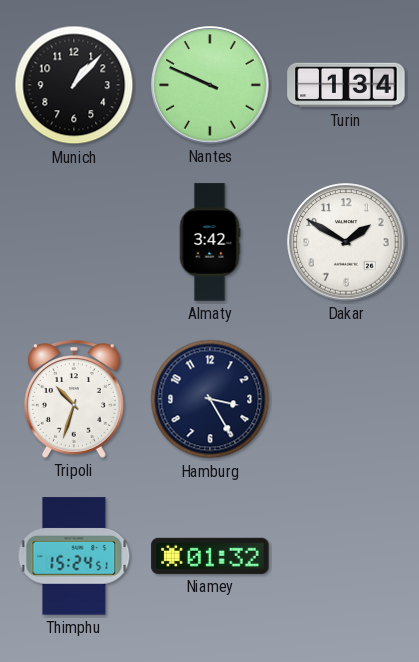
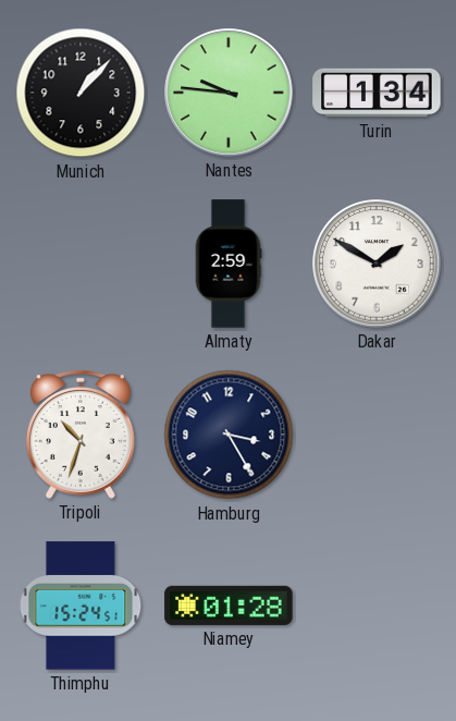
Nantes: 9:49 -> 9:46
Almaty: 3:42 -> 2:59
Niamey: 01:32 -> 01:28
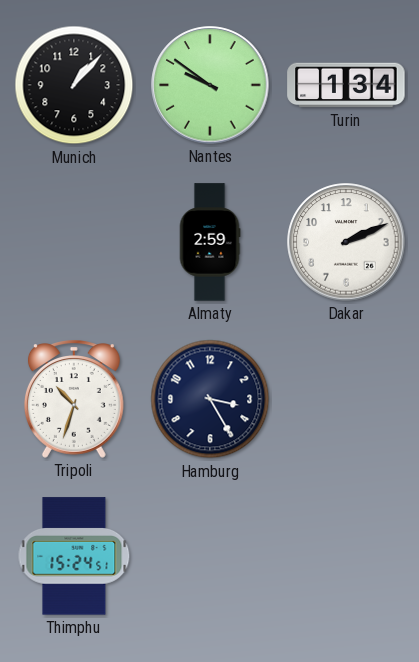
Nantes: 9:46 -> 9:51
Dakar: 1:50 -> 2:11
Niamey: 01:28 -> none
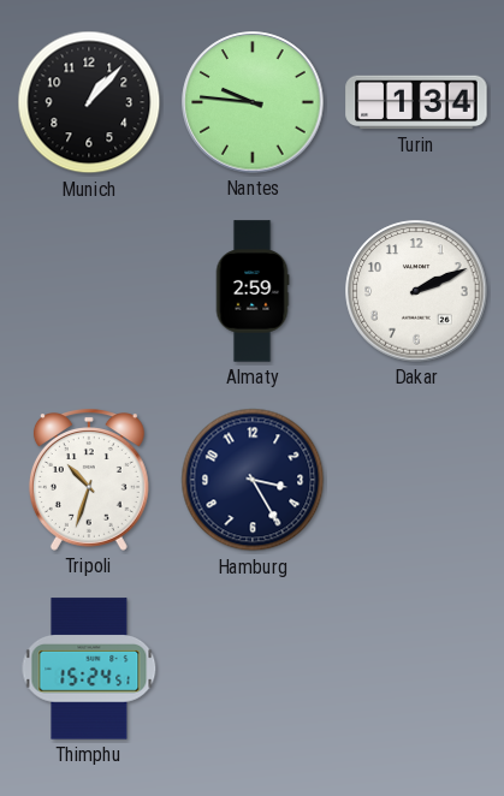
Nantes: 9:51 -> 9:46
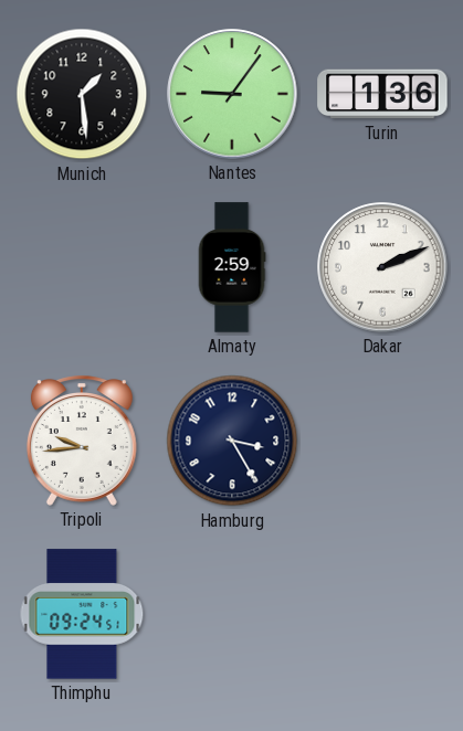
Munich: 1:07 -> 1:29
Nantes: 9:46 -> 9:06
Turin: 1:34 -> 1:36
Tripoli: 10:33 -> 9:44
Thimphu: 15:24 -> 09:24
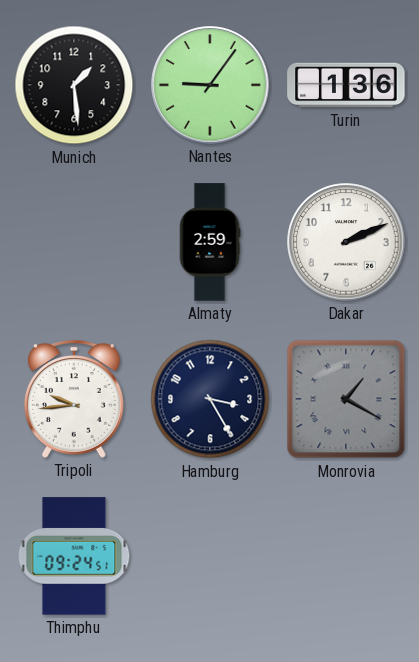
Monrovia: none -> 1:20
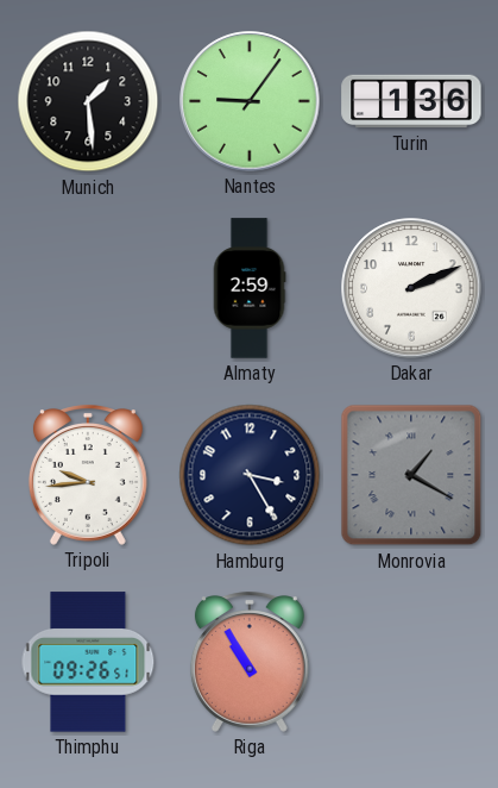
Thimphu: 09:24 -> 09:26
Riga: none -> 10:55
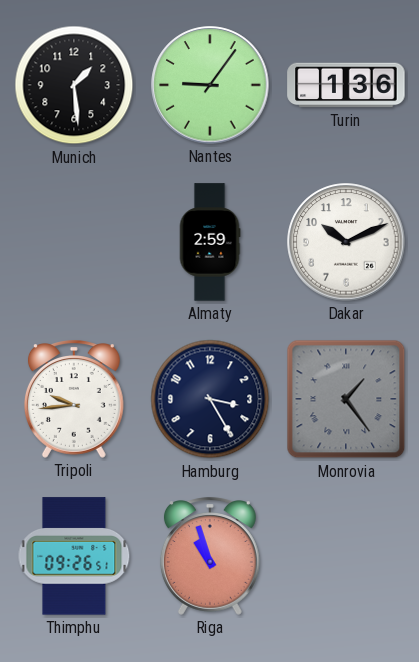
Dakar: 2:11 -> 10:11
Monrovia: 1:20 -> 1:24
Riga: 10:55 -> 10:57
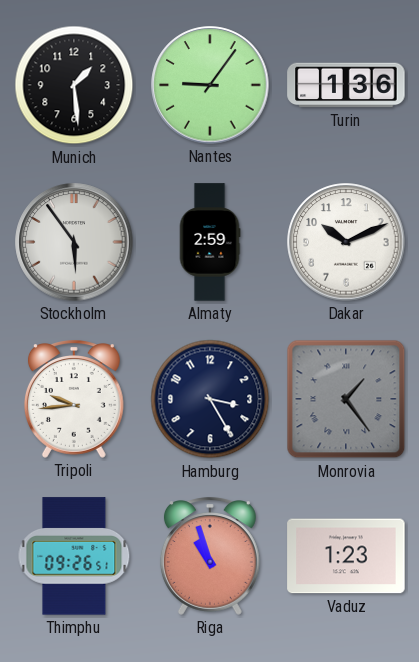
Stockholm: none -> 5:54
Vaduz: none -> 1:23
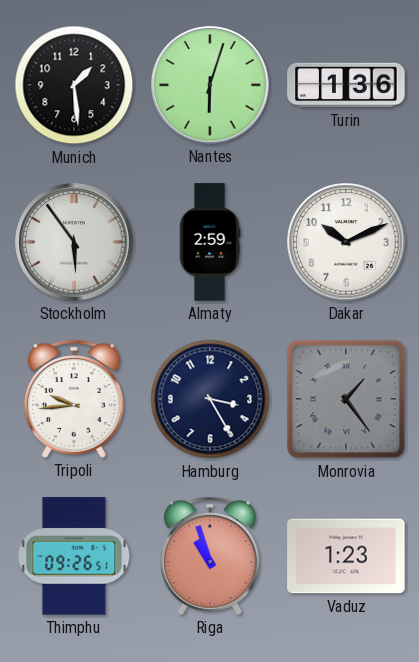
Nantes: 9:06 -> 6:03
